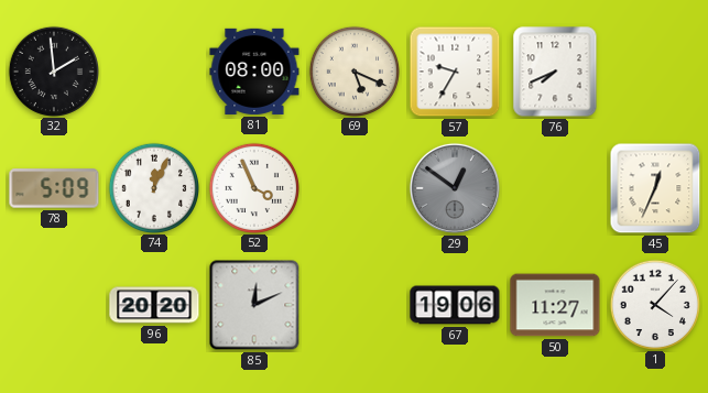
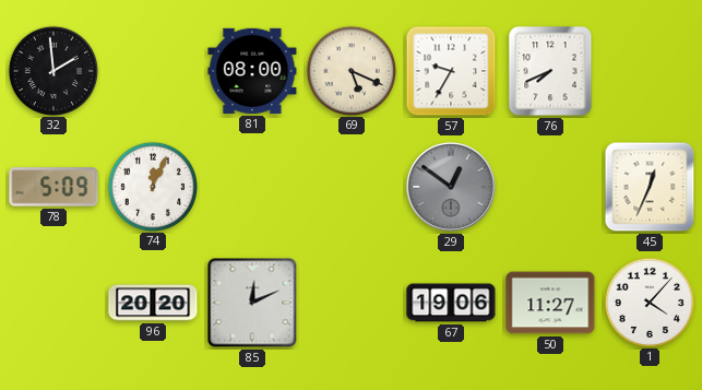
52: 3:56 -> none
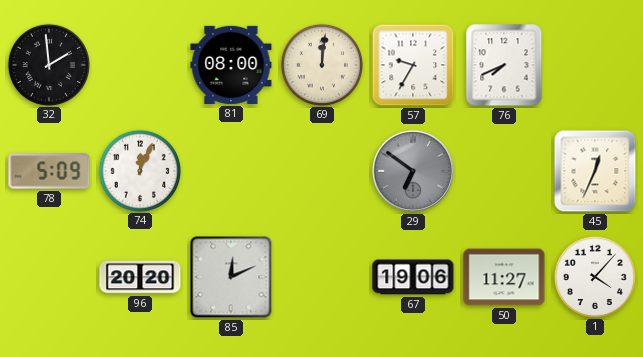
69: 5:19 -> 12:01
29: 12:51 -> 6:51
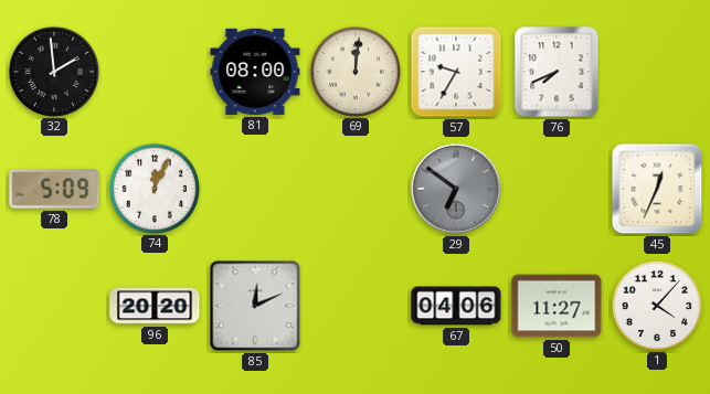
67: 19:06 -> 04:06
